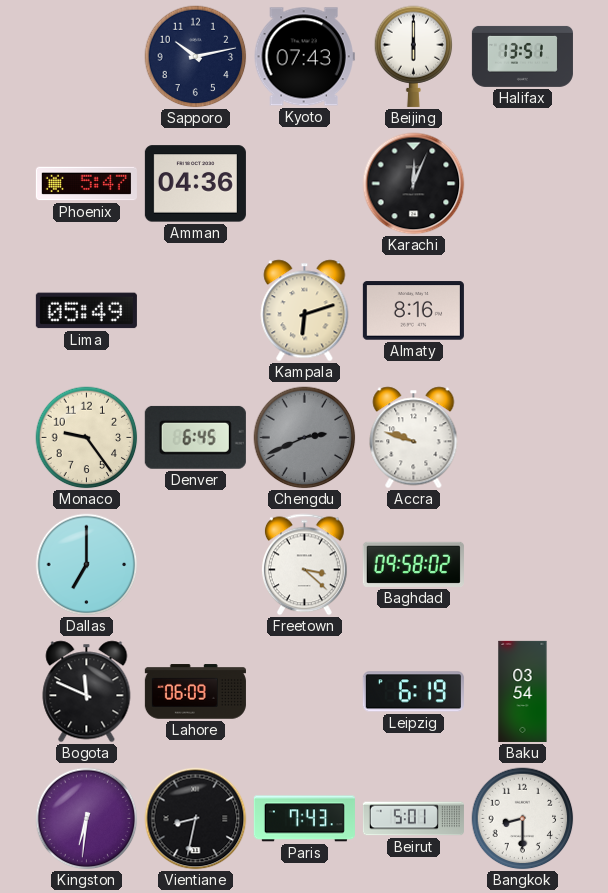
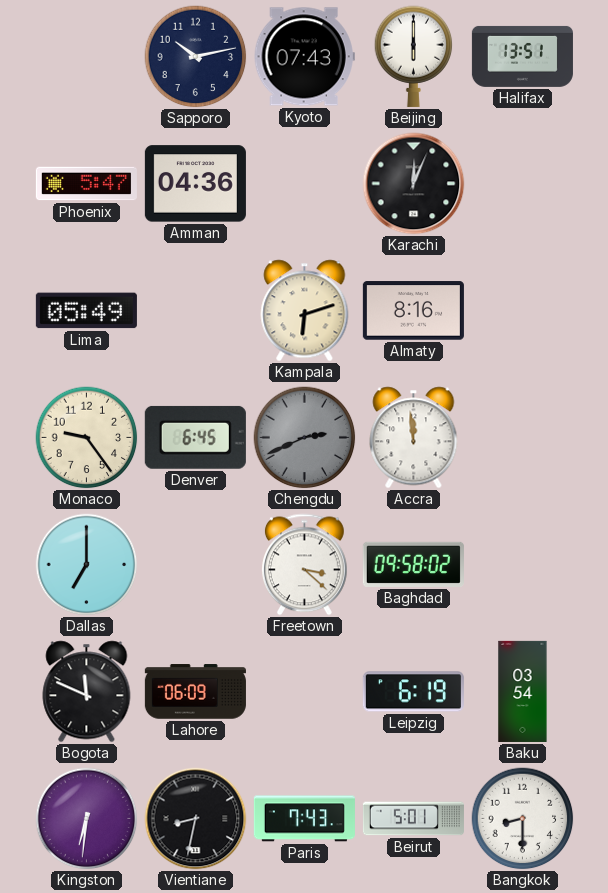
Accra: 9:48 -> 11:59
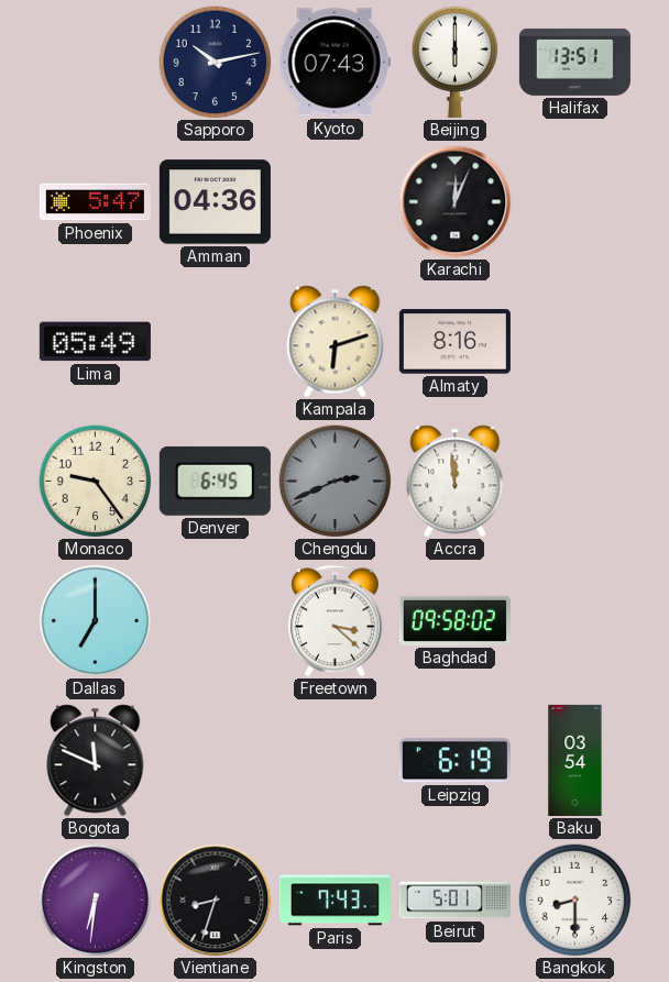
Lahore: 06:09 -> none
Vientiane: 8:32 -> 8:33
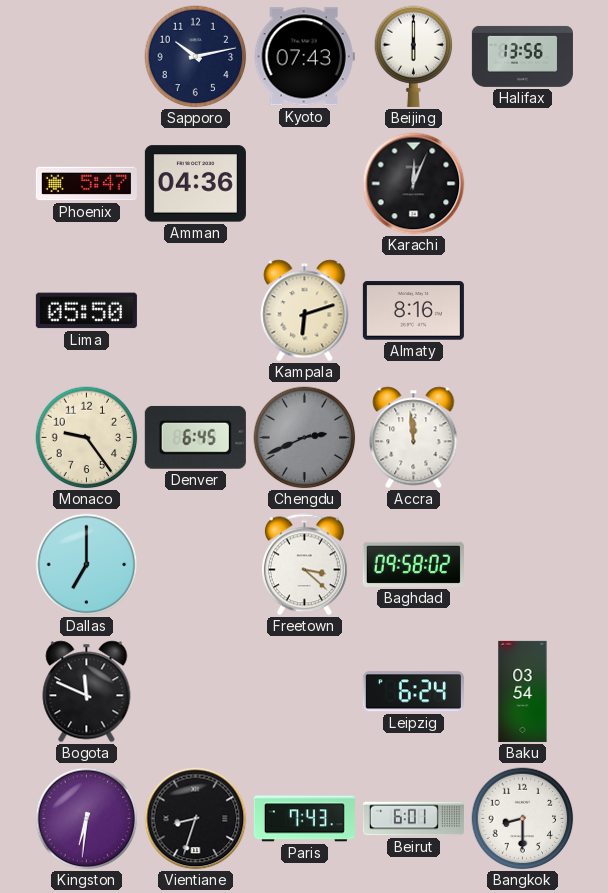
Halifax: 13:51 -> 13:56
Lima: 05:49 -> 05:50
Leipzig: 6:19 -> 6:24
Beirut: 5:01 -> 6:01
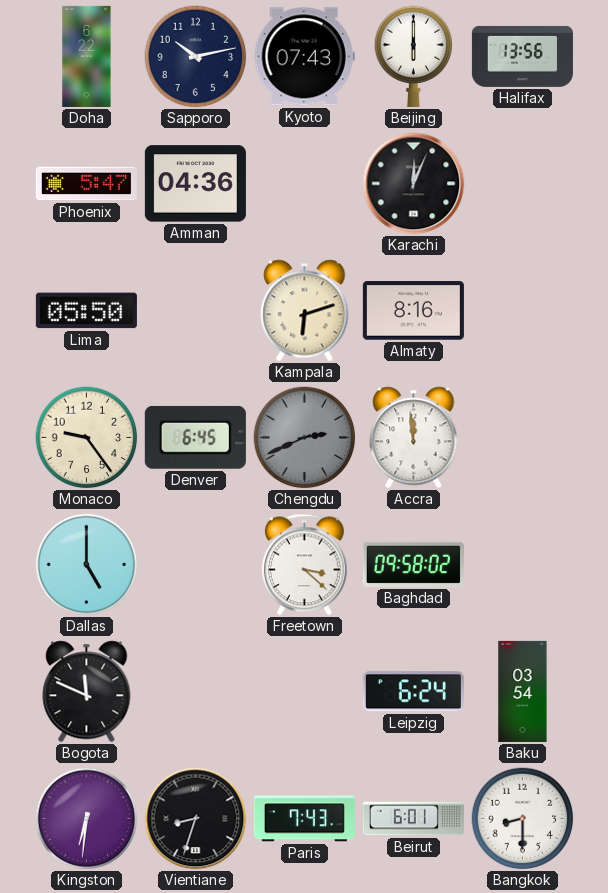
Doha: none -> 6:22
Dallas: 7:00 -> 5:00
